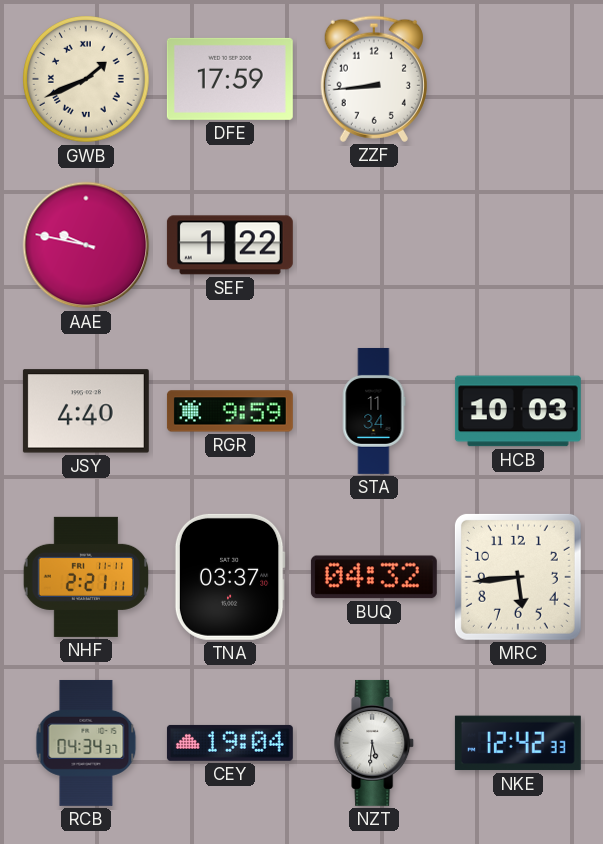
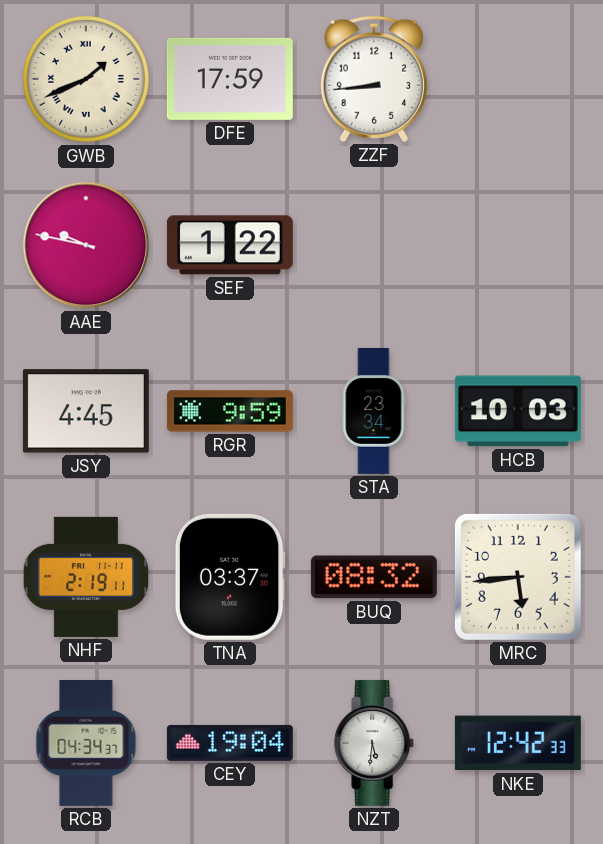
JSY: 4:40 -> 4:45
STA: 11:34 -> 23:34
NHF: 2:21 -> 2:19
BUQ: 04:32 -> 08:32
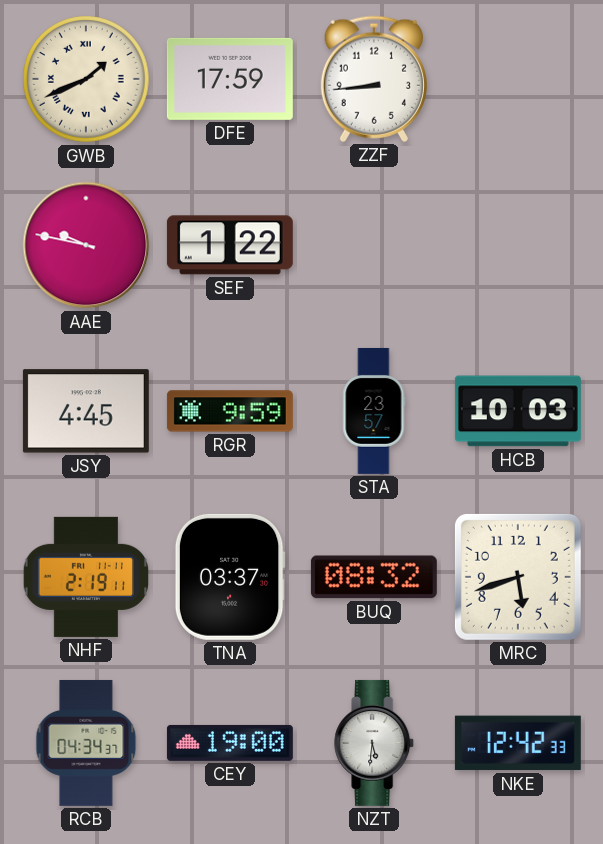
STA: 23:34 -> 23:57
MRC: 5:44 -> 5:42
CEY: 19:04 -> 19:00
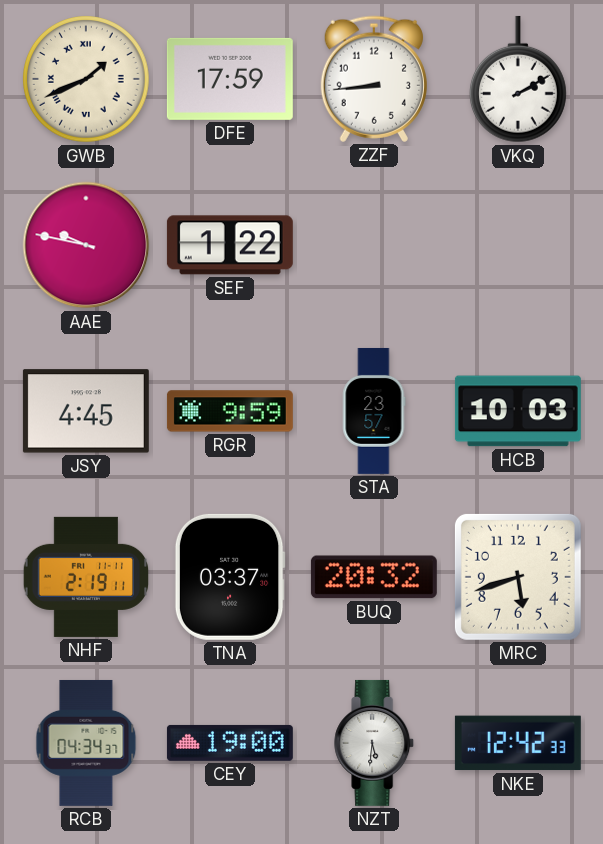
VKQ: none -> 2:10
BUQ: 08:32 -> 20:32
